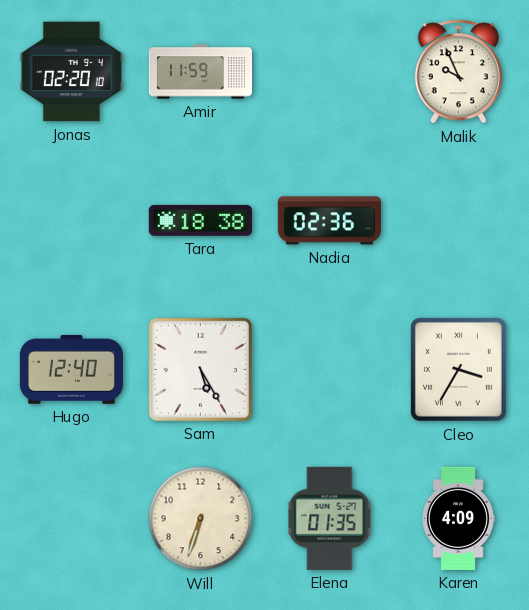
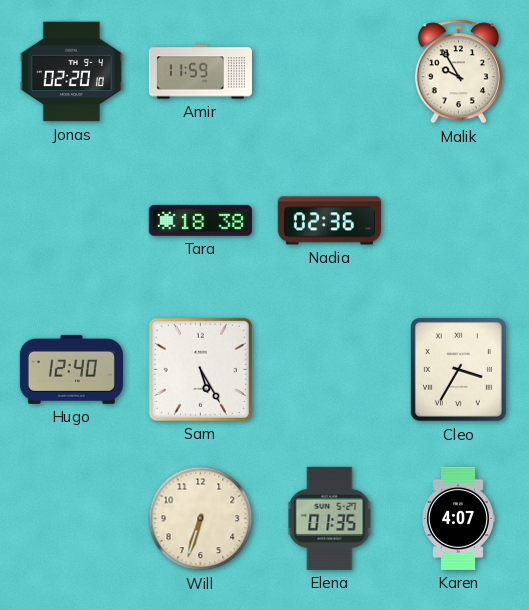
Malik: 9:56 -> 9:55
Karen: 4:09 -> 4:07
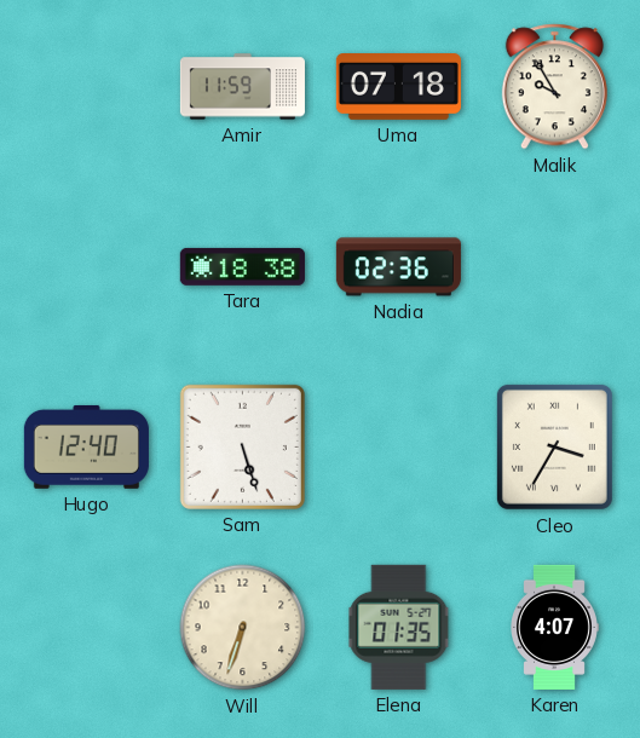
Jonas: 02:20 -> none
Uma: none -> 07:18
Sam: 5:25 -> 5:27
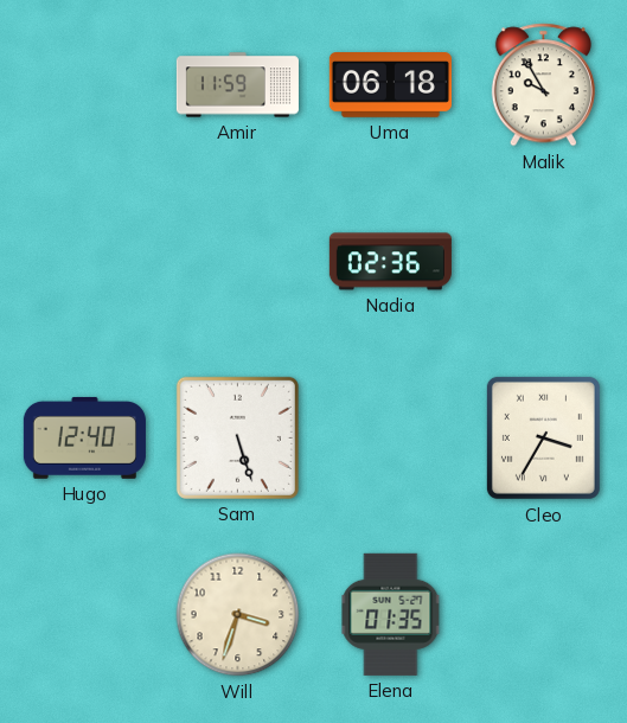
Uma: 07:18 -> 06:18
Tara: 18:38 -> none
Will: 6:33 -> 3:33
Karen: 4:07 -> none
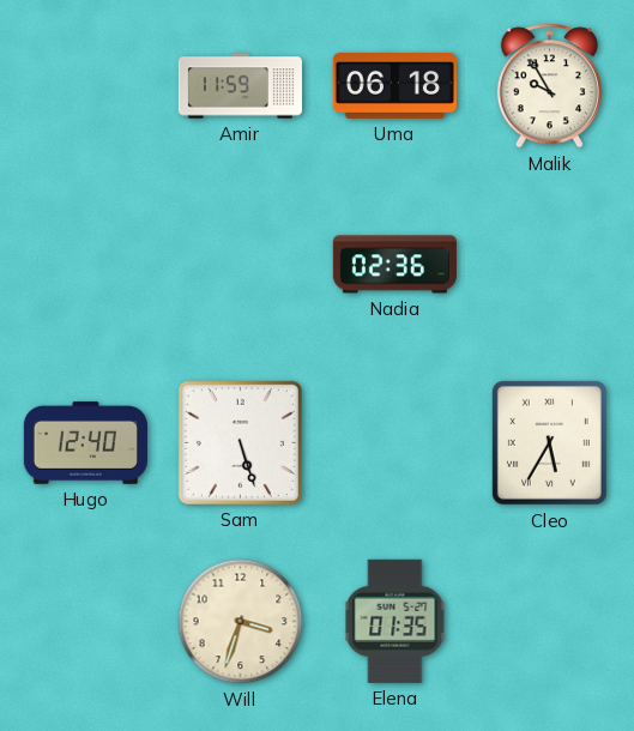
Cleo: 3:35 -> 5:35
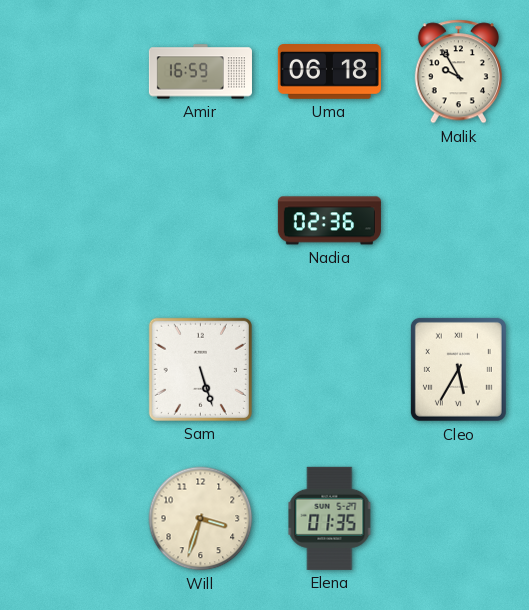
Amir: 11:59 -> 16:59
Hugo: 12:40 -> none
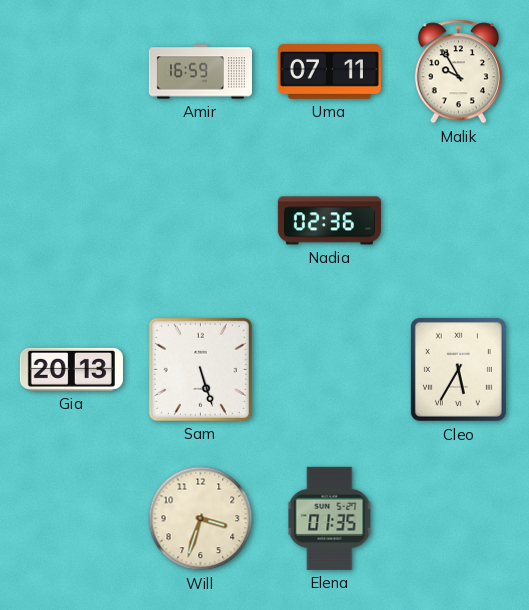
Uma: 06:18 -> 07:11
Gia: none -> 20:13
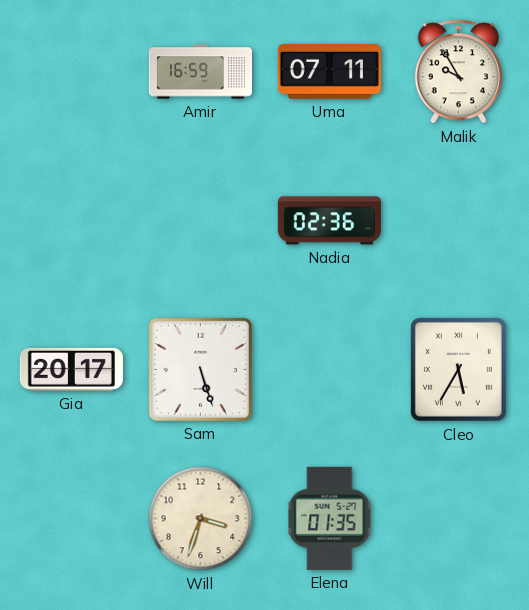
Gia: 20:13 -> 20:17
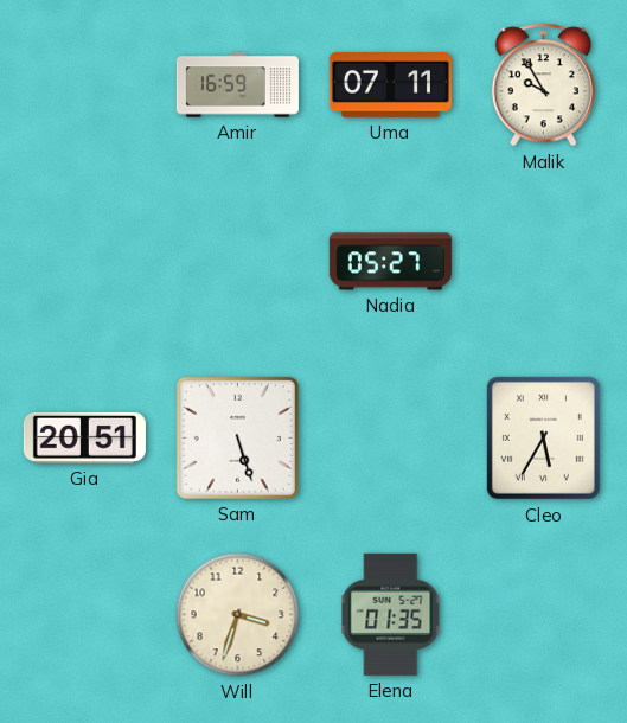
Nadia: 02:36 -> 05:27
Gia: 20:17 -> 20:51
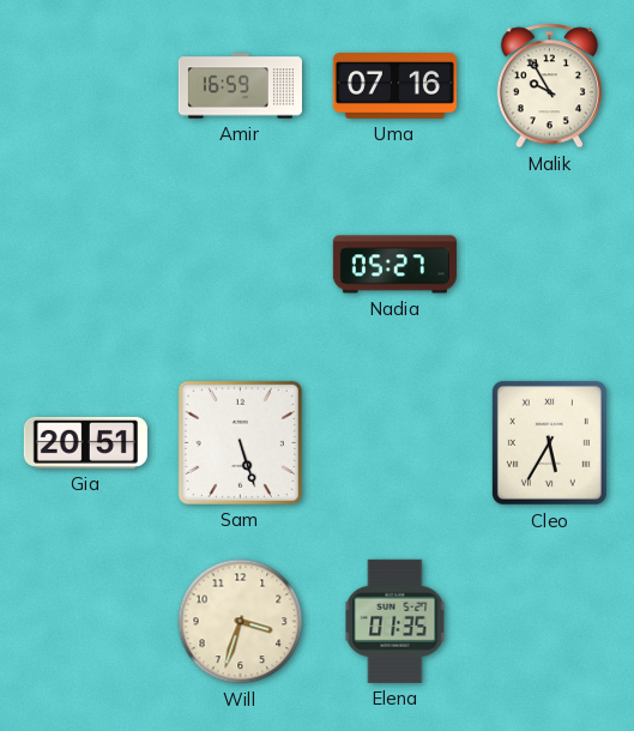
Uma: 07:11 -> 07:16
